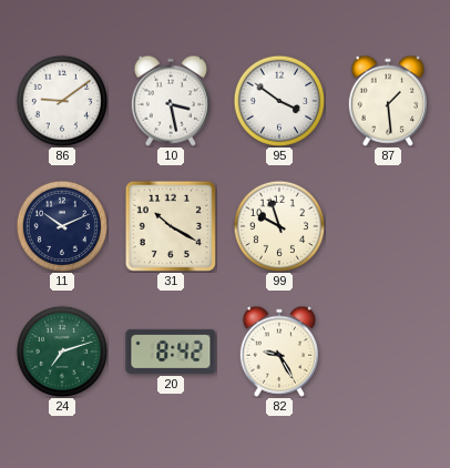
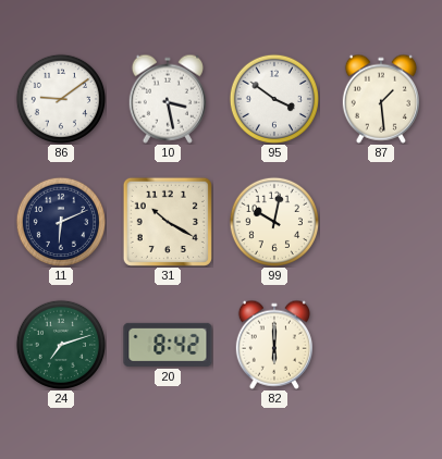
11: 10:11 -> 6:11
99: 9:57 -> 10:02
82: 9:25 -> 6:00
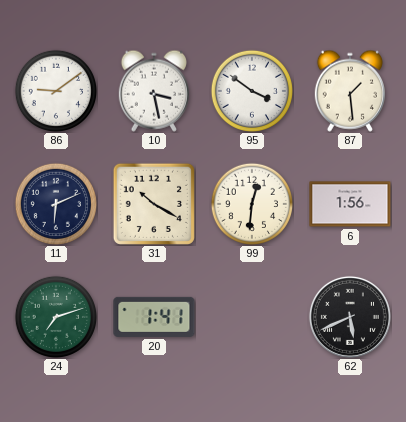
99: 10:02 -> 12:31
6: none -> 1:56
20: 8:42 -> 1:41
82: 6:00 -> none
62: none -> 5:41
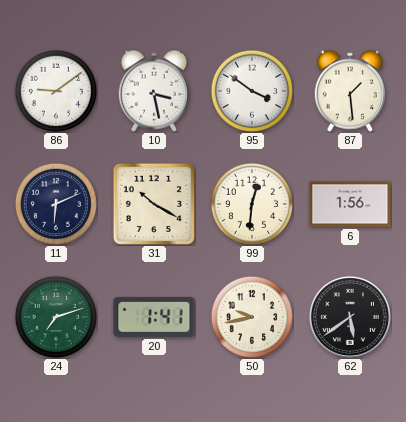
50: none -> 9:43
62: 5:41 -> 5:39
